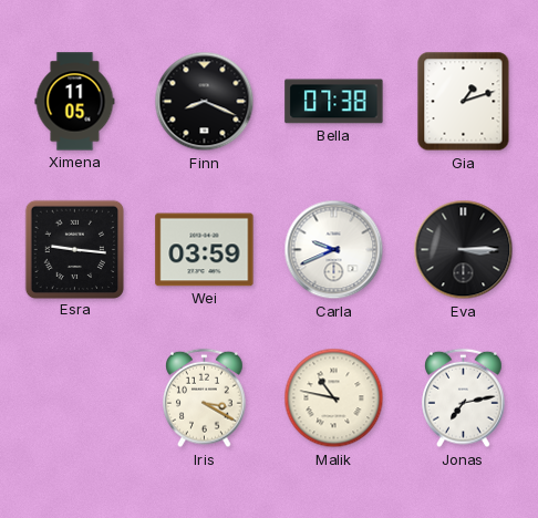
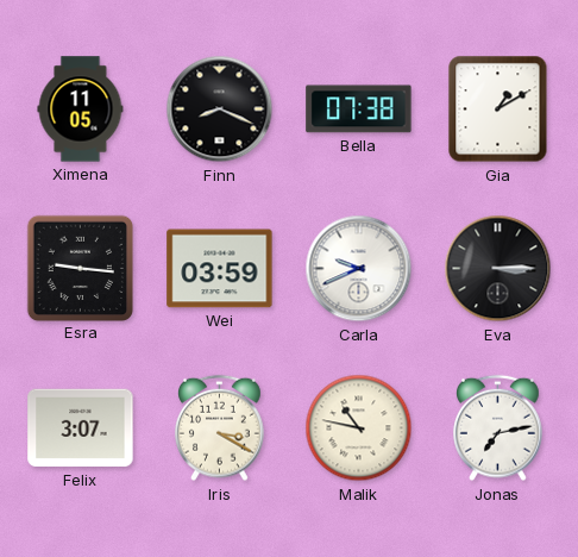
Gia: 1:12 -> 1:10
Felix: none -> 3:07
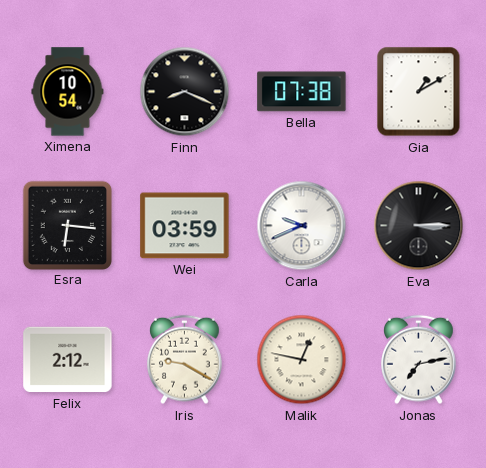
Ximena: 11:05 -> 10:54
Esra: 9:16 -> 6:16
Felix: 3:07 -> 2:12
Iris: 3:20 -> 9:20
Malik: 10:47 -> 12:47
